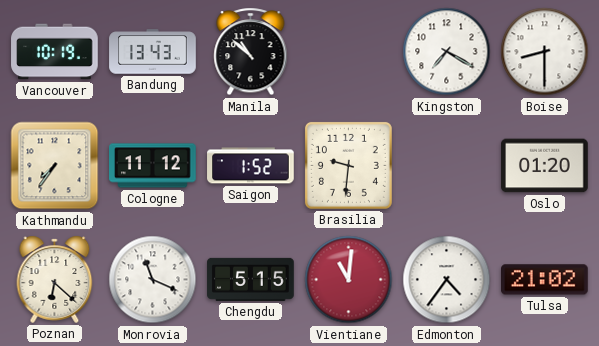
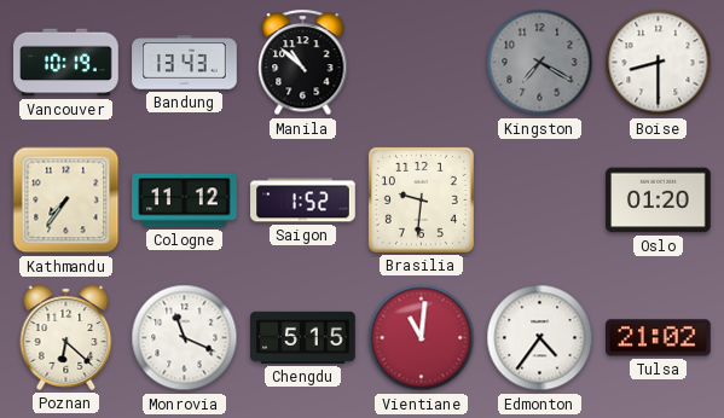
Kingston dial: white -> grey
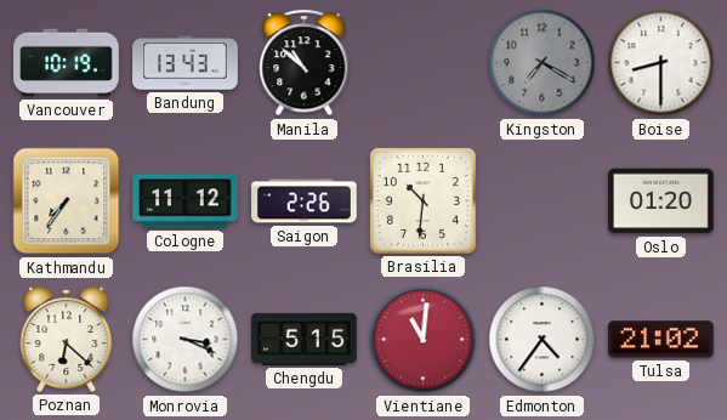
Saigon: 1:52 -> 2:26
Brasilia: 9:31 -> 10:31
Monrovia: 11:19 -> 3:19
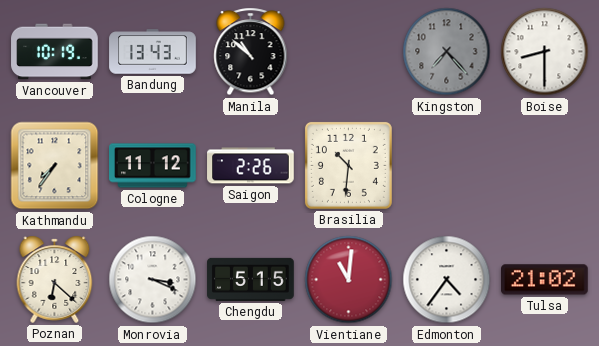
Kingston: 7:20 -> 7:23
Oslo: 01:20 -> none
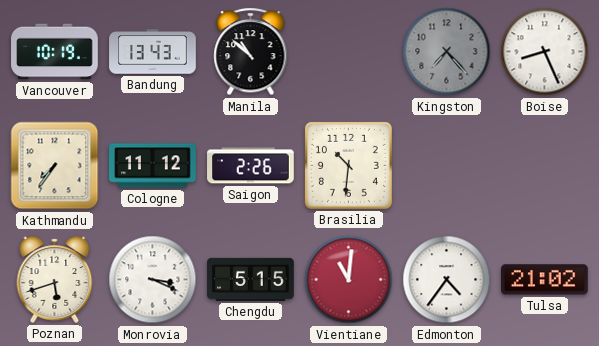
Boise: 8:30 -> 8:26
Poznan: 6:22 -> 5:42
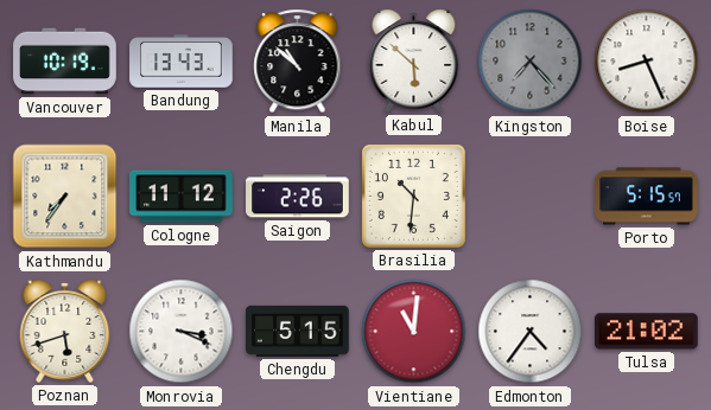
Kabul: none -> 5:52
Porto: none -> 5:15
